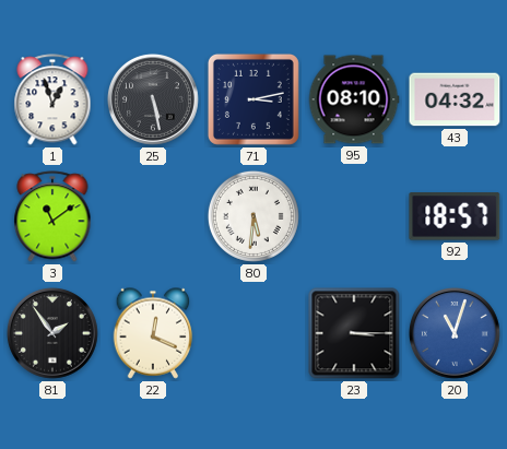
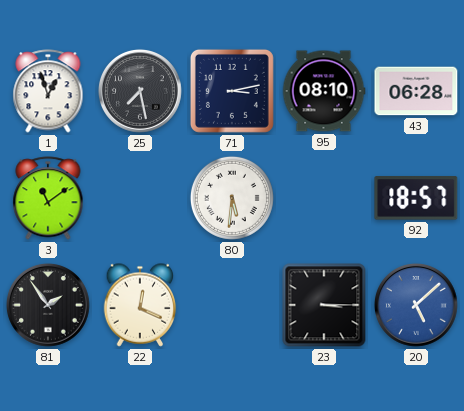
25: 5:28 -> 7:28
43: 04:32 -> 06:28
20: 11:03 -> 5:08
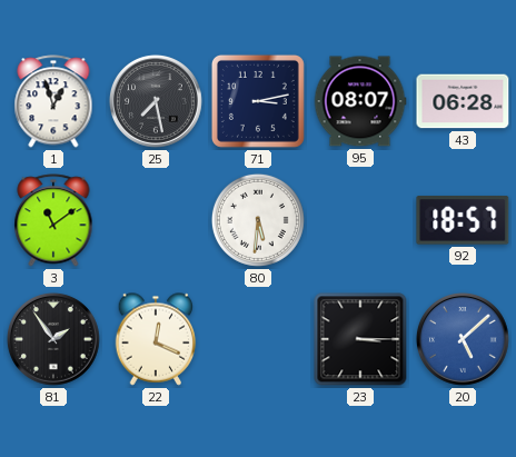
95: 08:10 -> 08:07
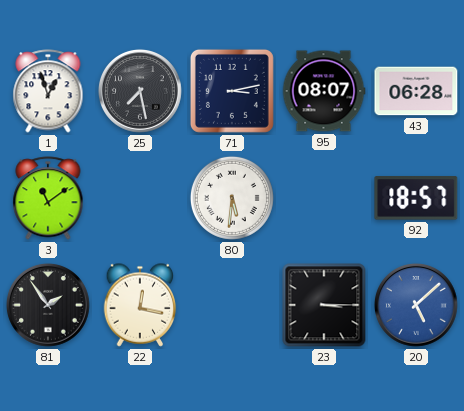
22: 12:19 -> 12:17
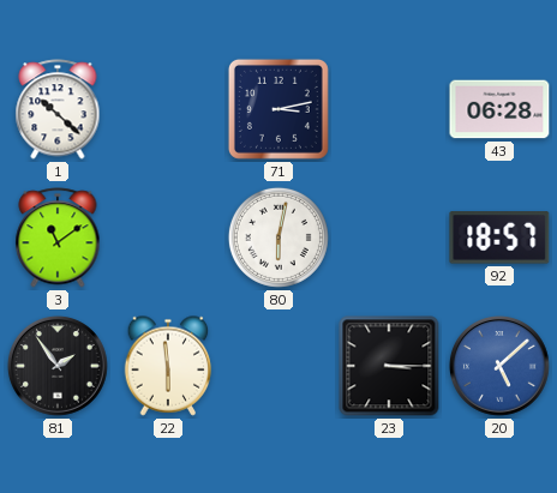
1: 12:57 -> 10:22
25: 7:28 -> none
95: 08:07 -> none
80: 5:31 -> 6:02
22: 12:17 -> 5:59
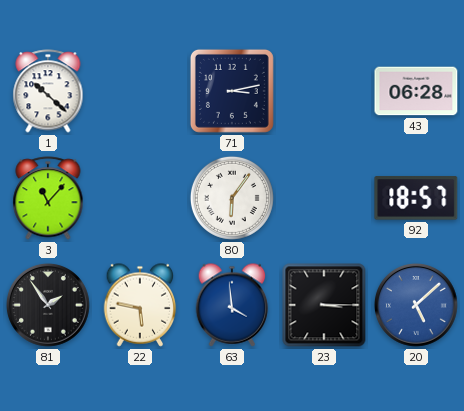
3: 11:09 -> 11:07
80: 6:02 -> 6:06
22: 5:59 -> 5:47
63: none -> 3:59
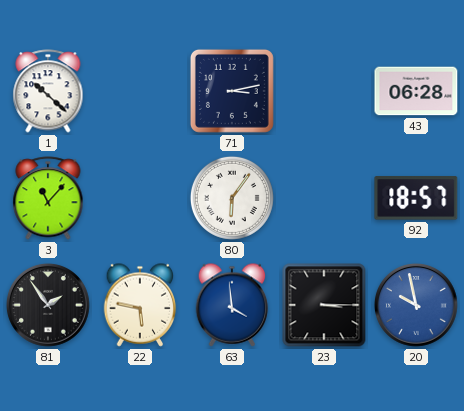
20: 5:08 -> 9:58
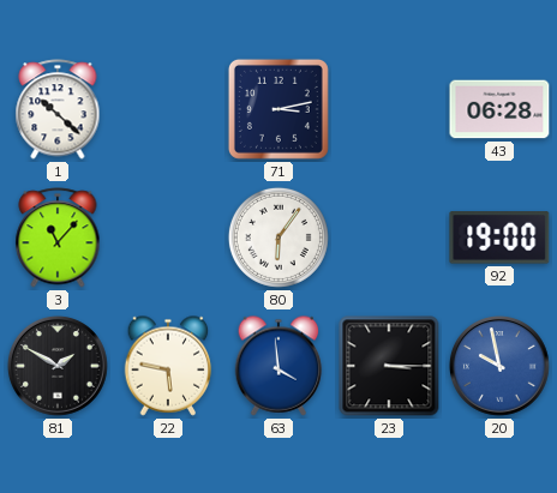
92: 18:57 -> 19:00
81: 1:54 -> 1:50
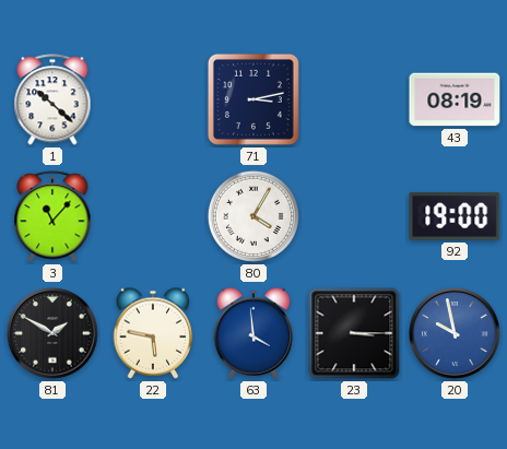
43: 06:28 -> 08:19
80: 6:06 -> 4:05
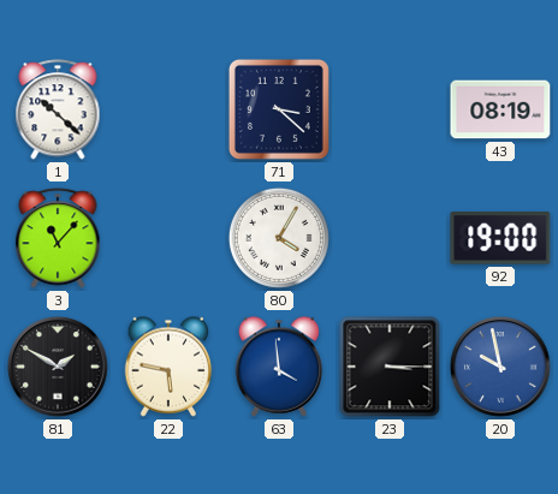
71: 3:13 -> 3:22
